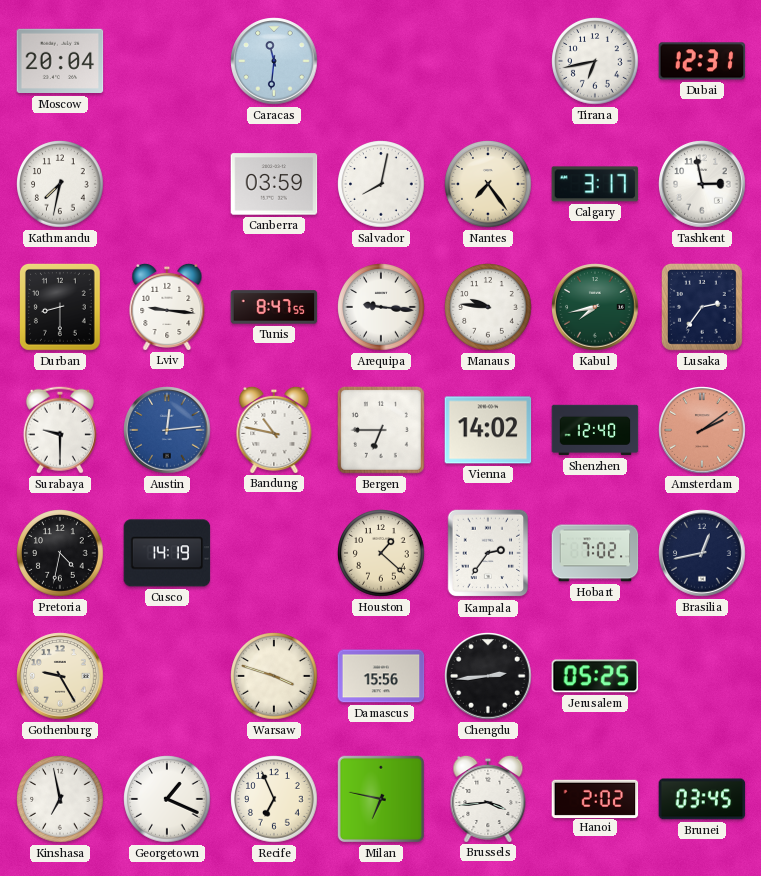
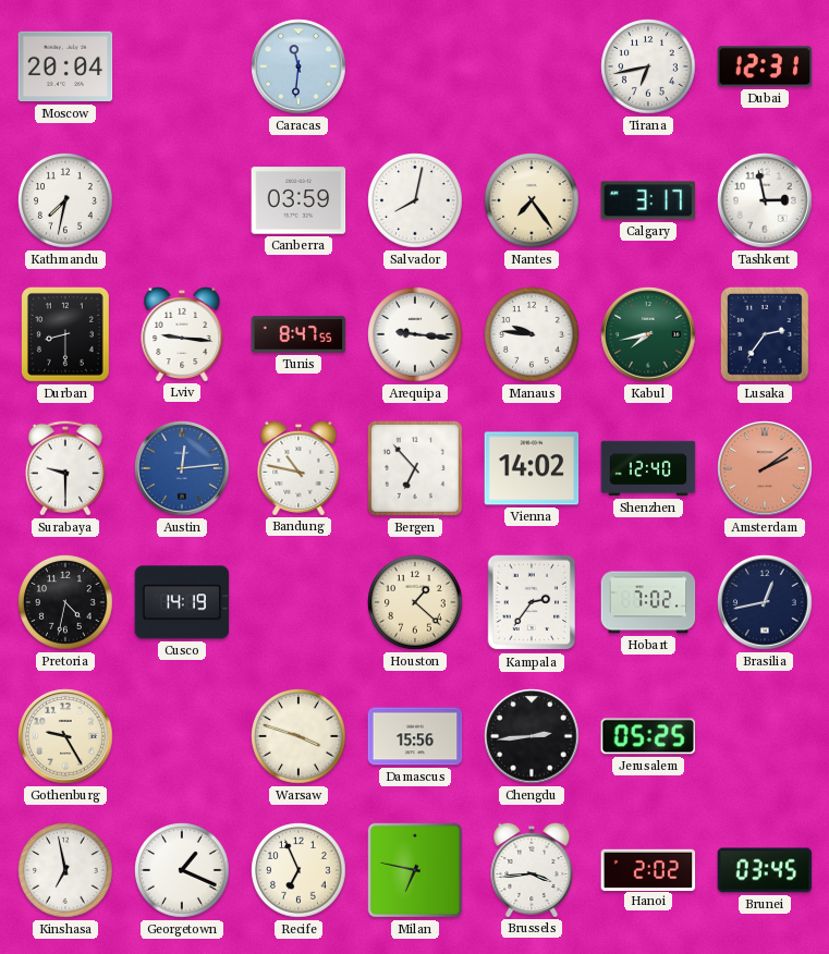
Bergen: 6:45 -> 6:53
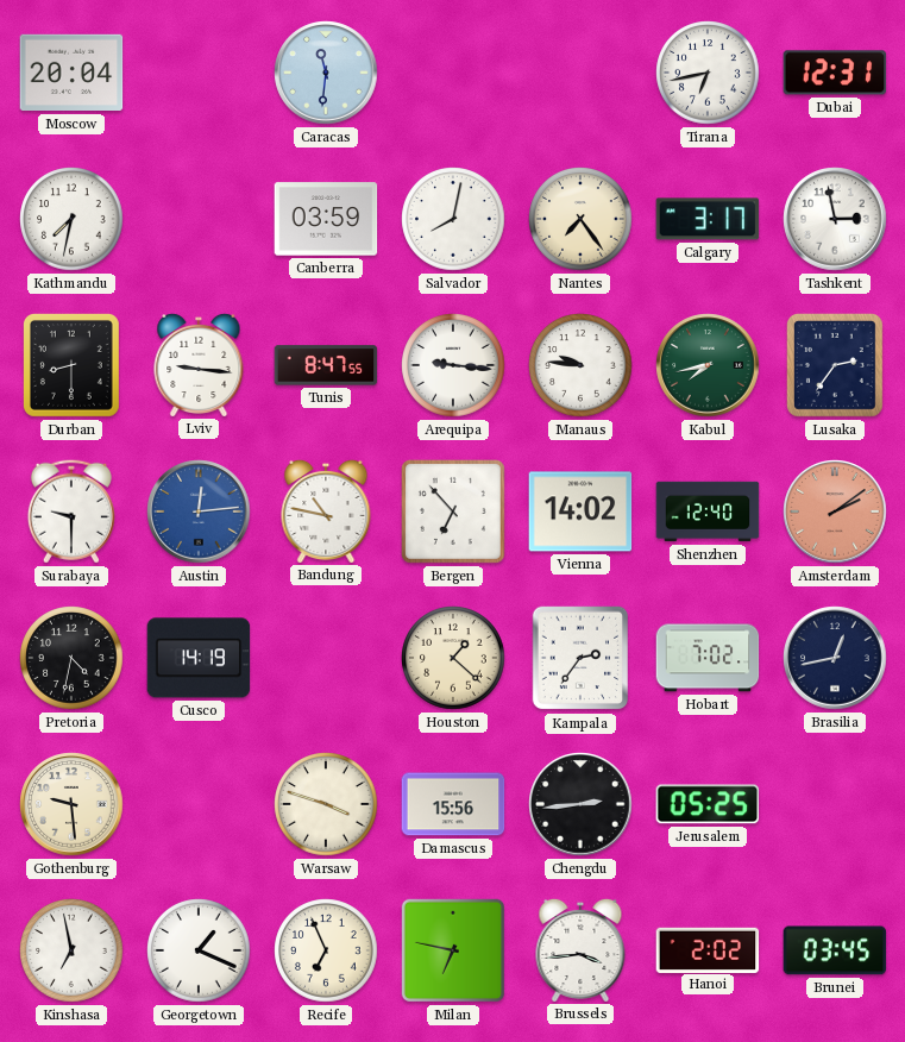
Gothenburg: 9:25 -> 9:29
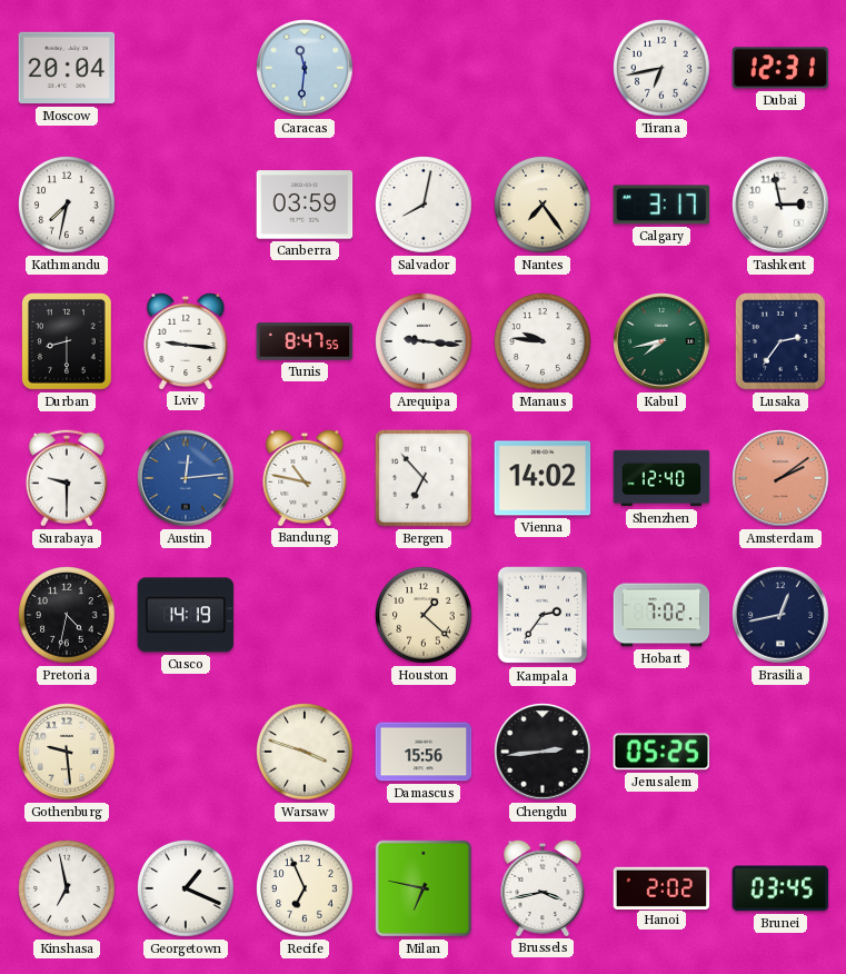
Brussels: 3:44 -> 3:43
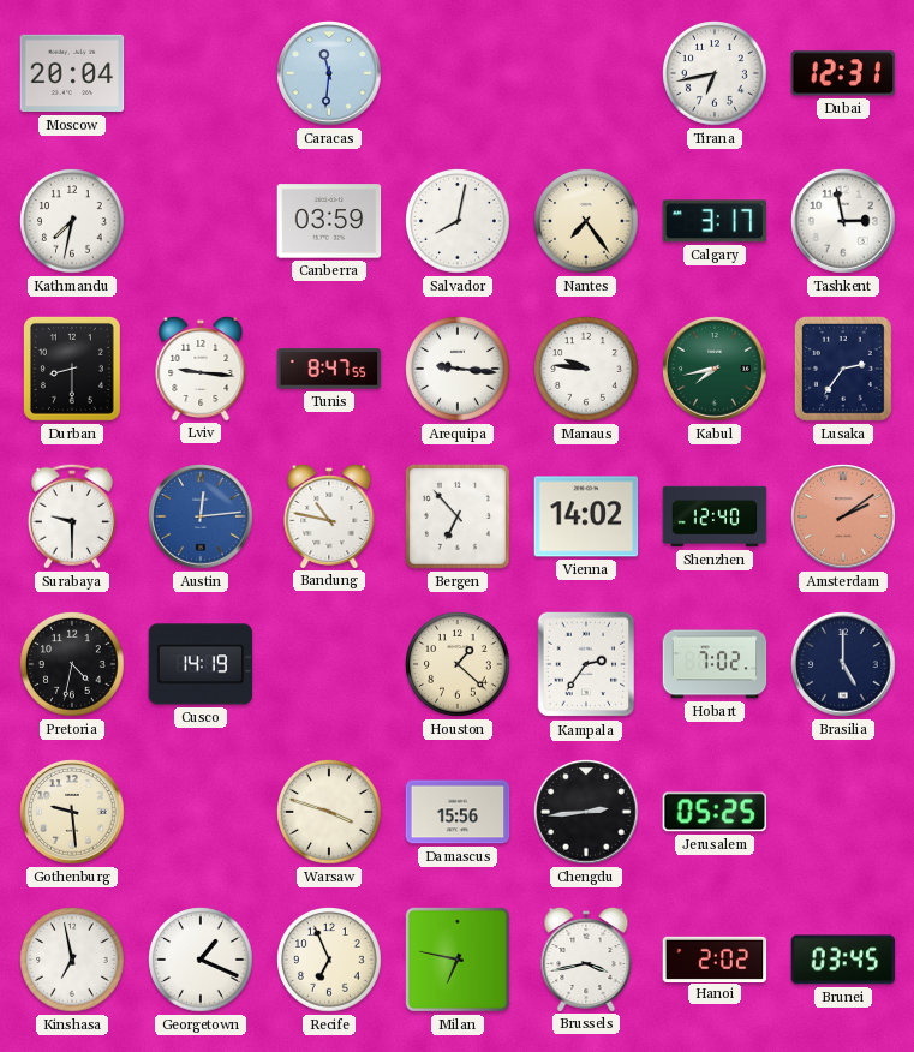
Brasilia: 12:43 -> 5:00
